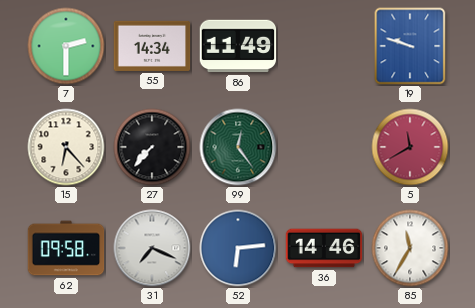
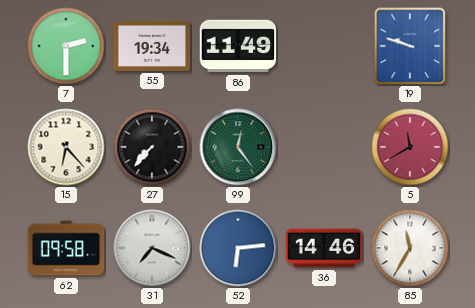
55: 14:34 -> 19:34
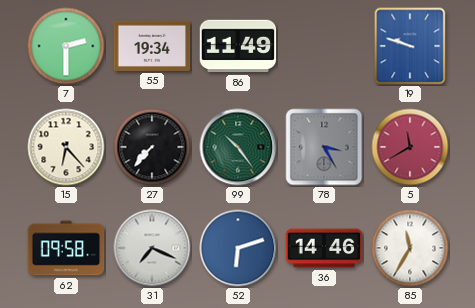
99: 12:24 -> 10:24
78: none -> 3:25
52: 6:14 -> 6:12
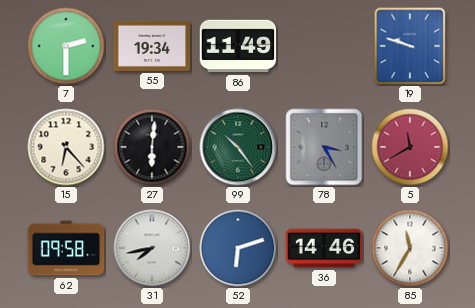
27: 7:37 -> 6:01
31: 7:19 -> 7:43
